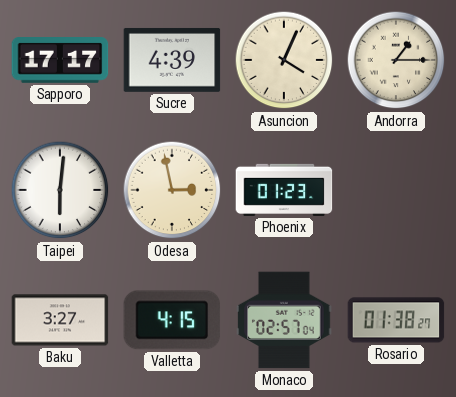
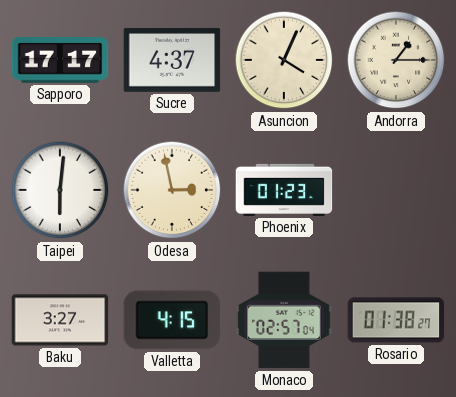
Sucre: 4:39 -> 4:37
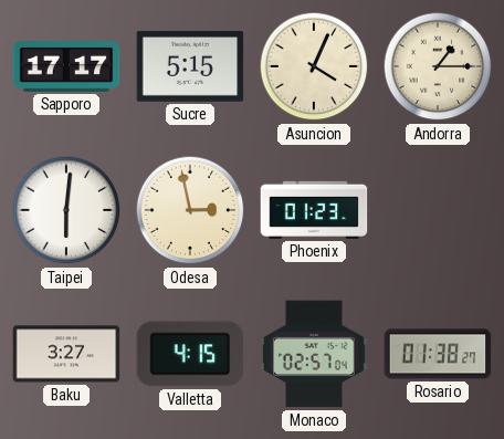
Sucre: 4:37 -> 5:15
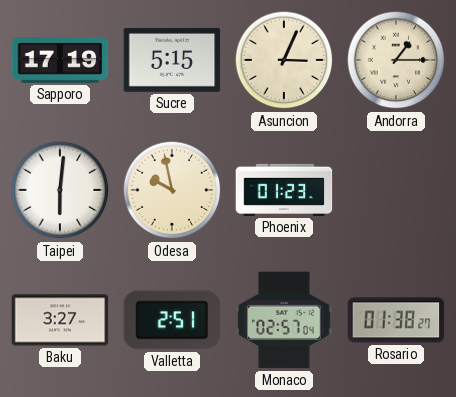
Sapporo: 17:17 -> 17:19
Asuncion: 4:04 -> 3:04
Odesa: 2:58 -> 9:58
Valletta: 4:15 -> 2:51
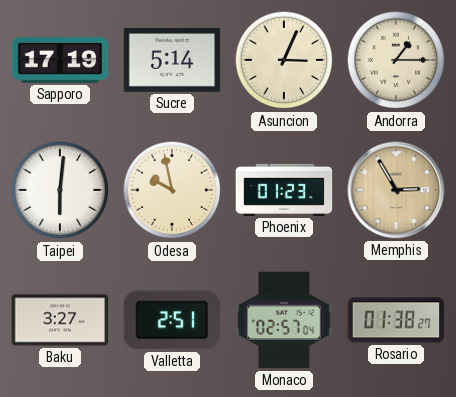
Sucre: 5:15 -> 5:14
Memphis: none -> 2:55
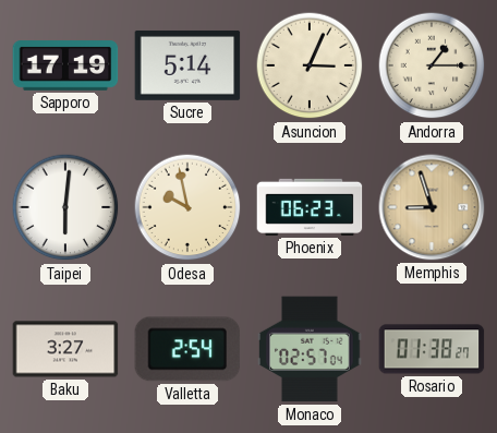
Phoenix: 01:23 -> 06:23
Memphis: 2:55 -> 8:57
Valletta: 2:51 -> 2:54
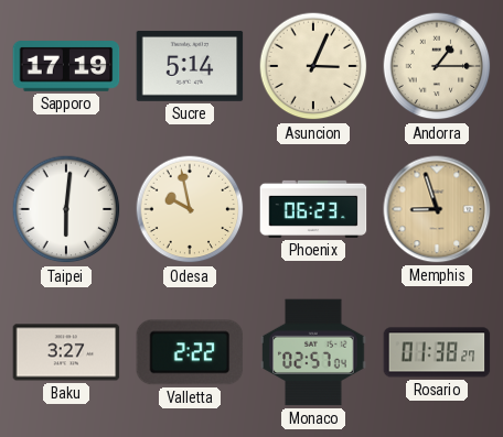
Valletta: 2:54 -> 2:22
